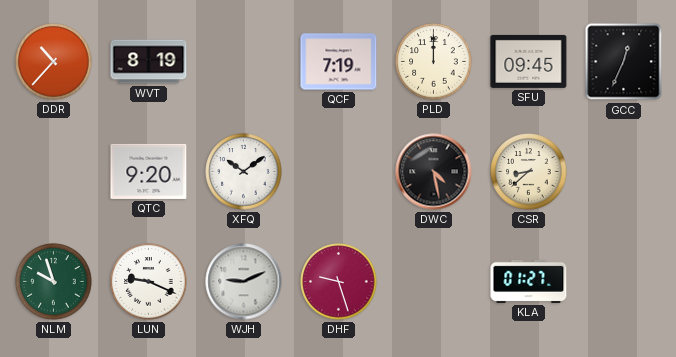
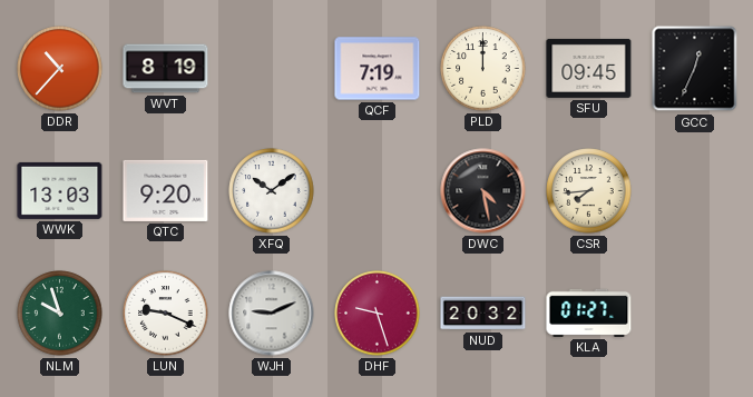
WWK: none -> 13:03
CSR: 8:38 -> 7:44
NUD: none -> 20:32
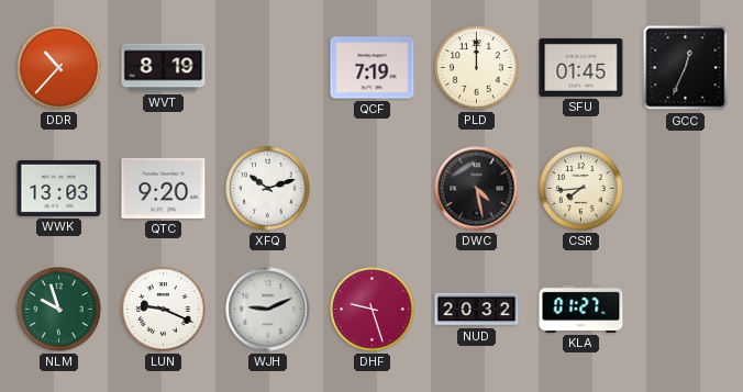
SFU: 09:45 -> 01:45
XFQ: 10:09 -> 10:12
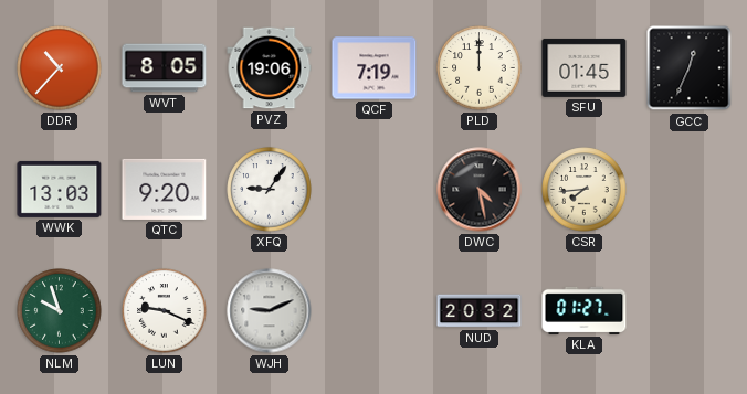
WVT: 8:19 -> 8:05
PVZ: none -> 19:06
XFQ: 10:12 -> 9:06
DHF: 9:27 -> none
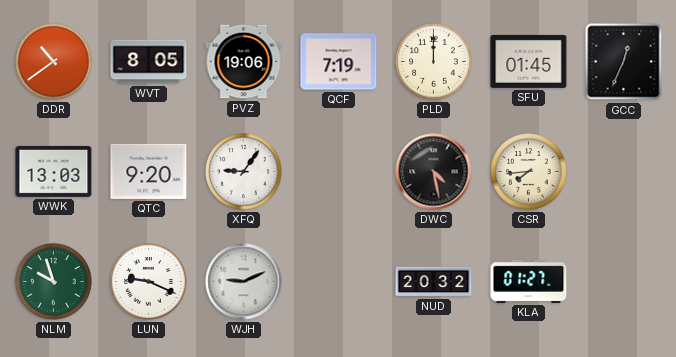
DDR: 10:37 -> 10:39
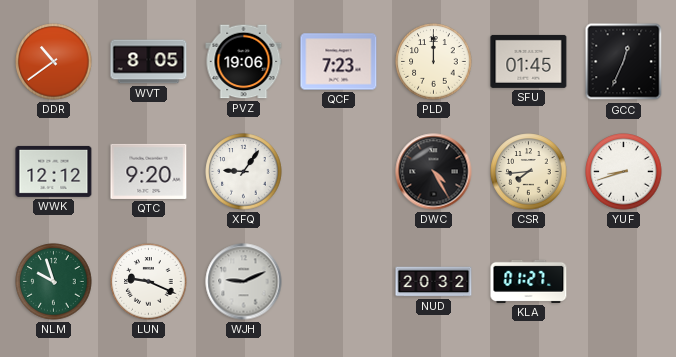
QCF: 7:19 -> 7:23
WWK: 13:03 -> 12:12
DWC: 4:28 -> 4:25
YUF: none -> 8:42
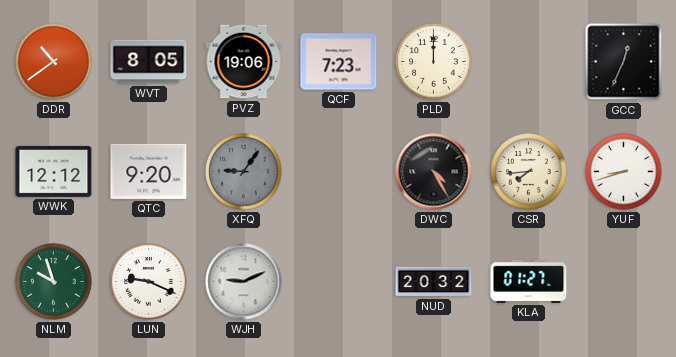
SFU: 01:45 -> none
XFQ dial: white -> grey
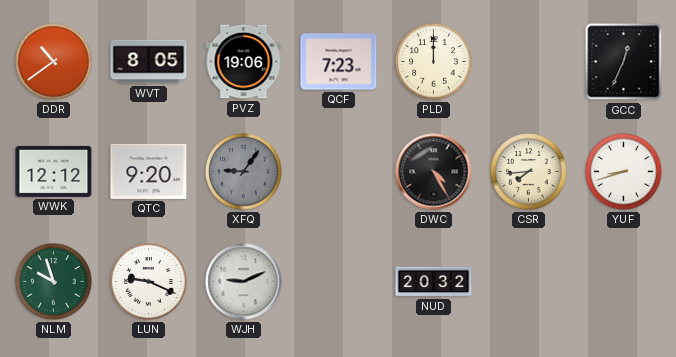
KLA: 01:27 -> none
